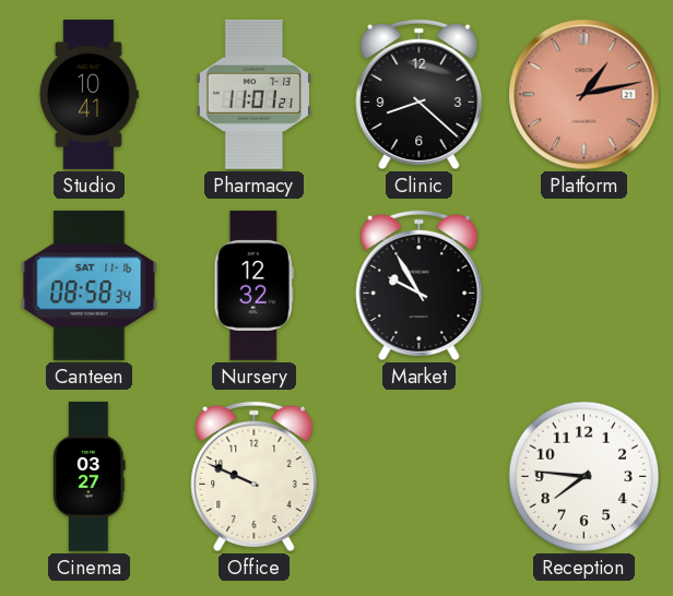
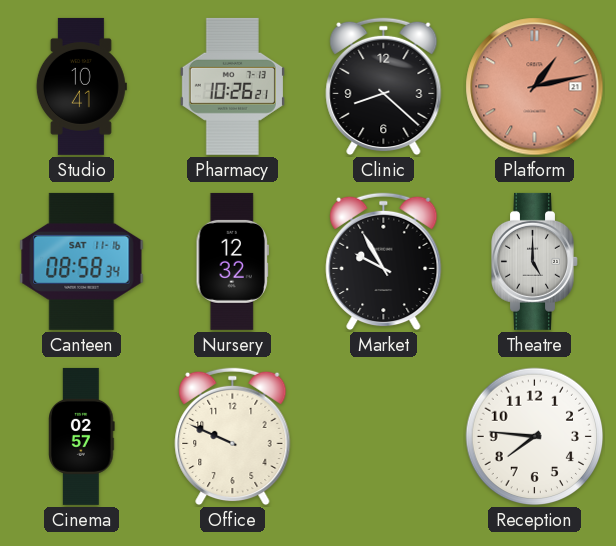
Pharmacy: 11:01 -> 10:26
Theatre: none -> 5:00
Cinema: 03:27 -> 02:57
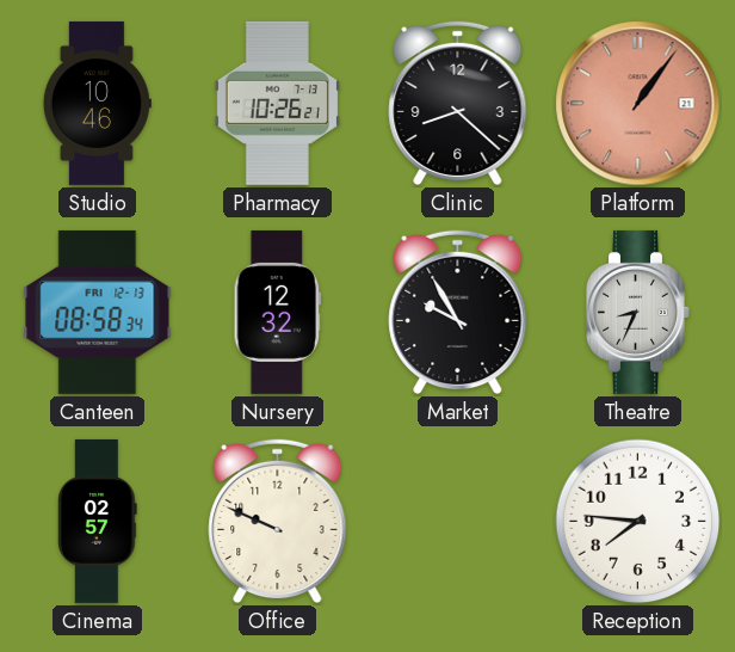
Studio: 10:41 -> 10:46
Platform: 1:13 -> 1:06
Canteen date: SAT 11-16 -> FRI 12-13
Theatre: 5:00 -> 8:34
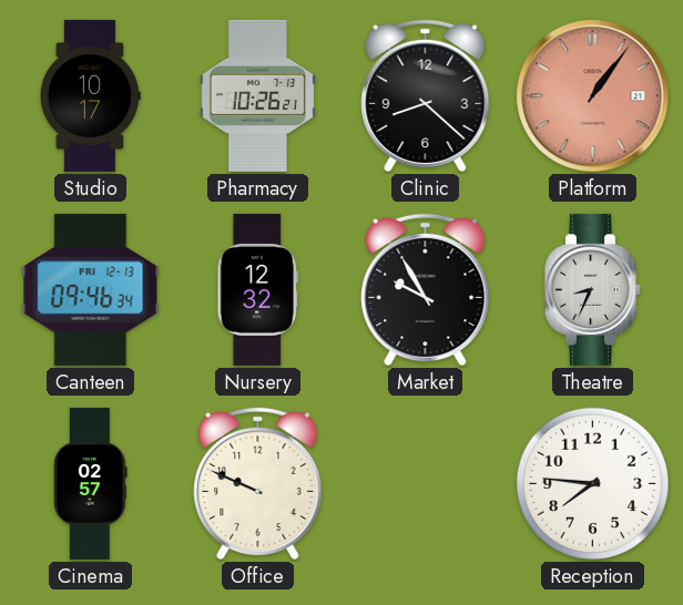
Studio: 10:46 -> 10:17
Canteen: 08:58 -> 09:46
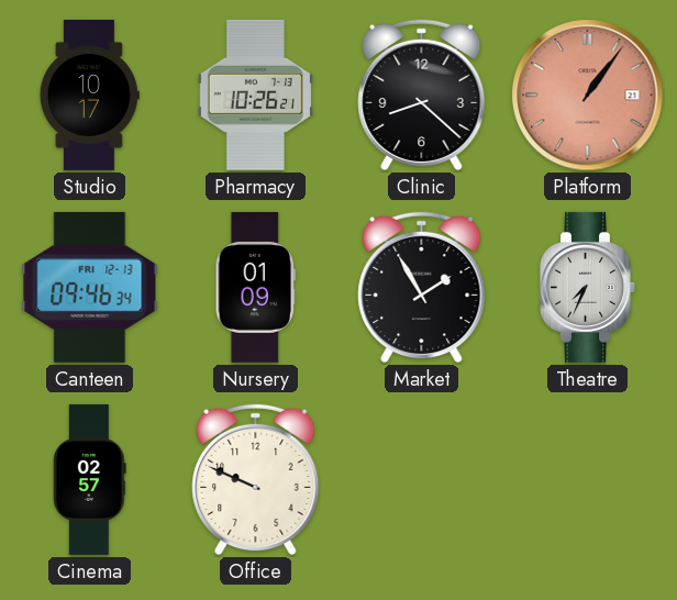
Nursery: 12:32 -> 01:09
Market: 9:55 -> 1:55
Theatre: 8:34 -> 7:34
Reception: 7:46 -> none
